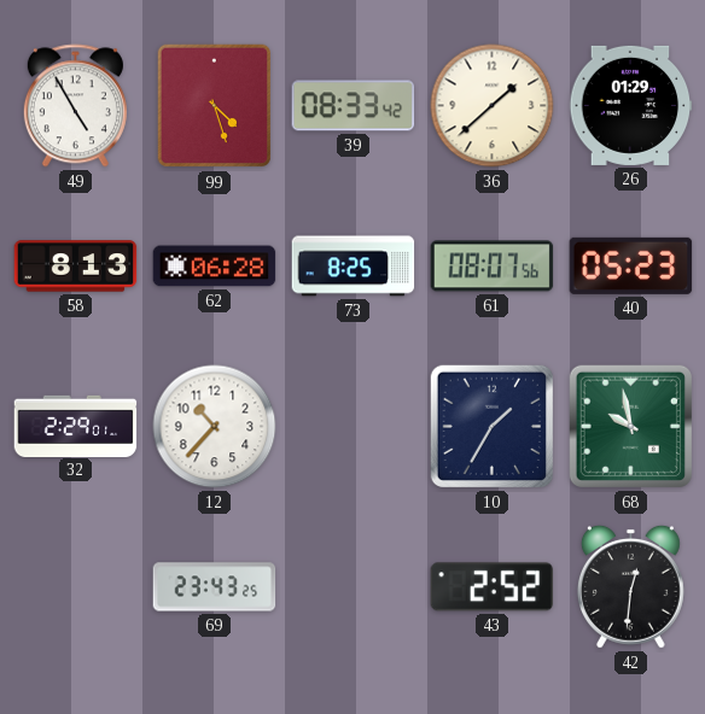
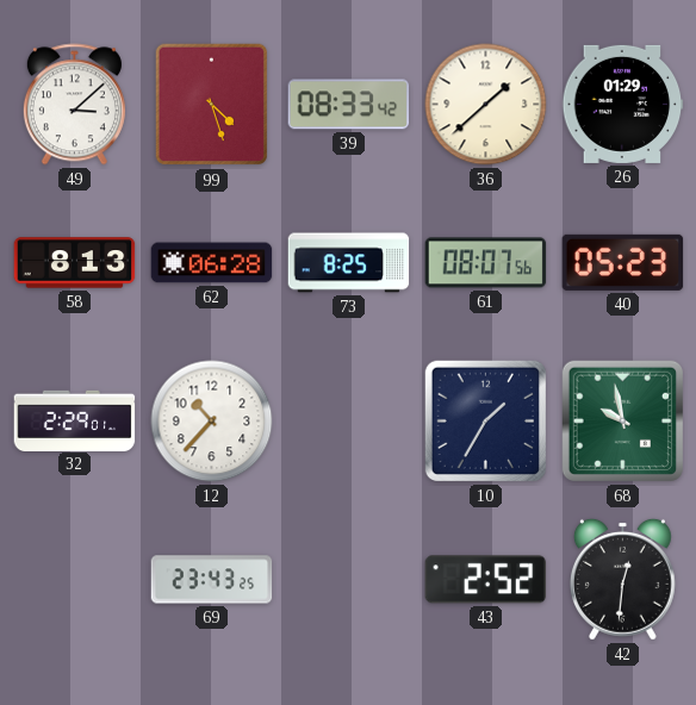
49: 4:55 -> 3:08
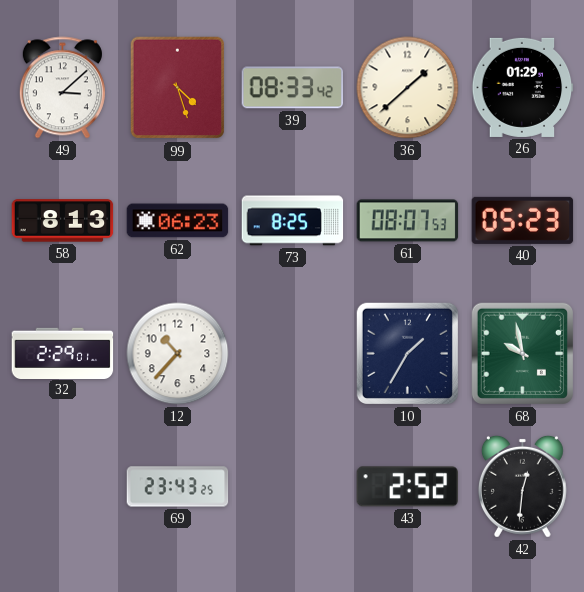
62: 06:28 -> 06:23
61: 08:07:56 -> 08:07:53
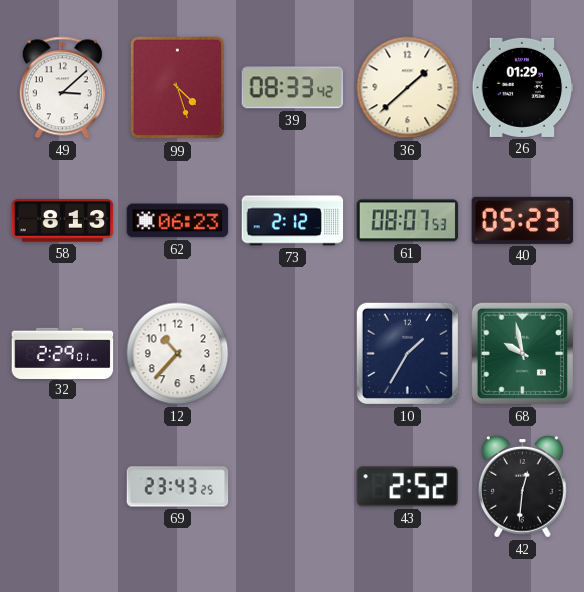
73: 8:25 -> 2:12
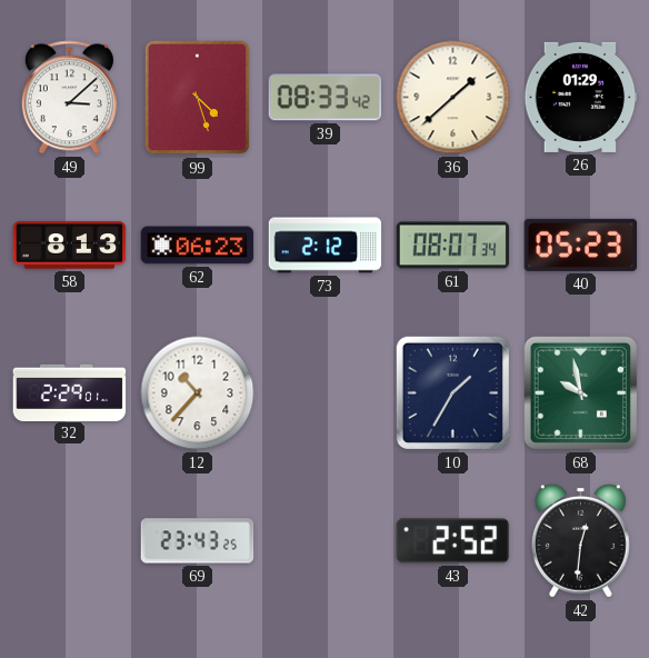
61: 08:07:53 -> 08:07:34
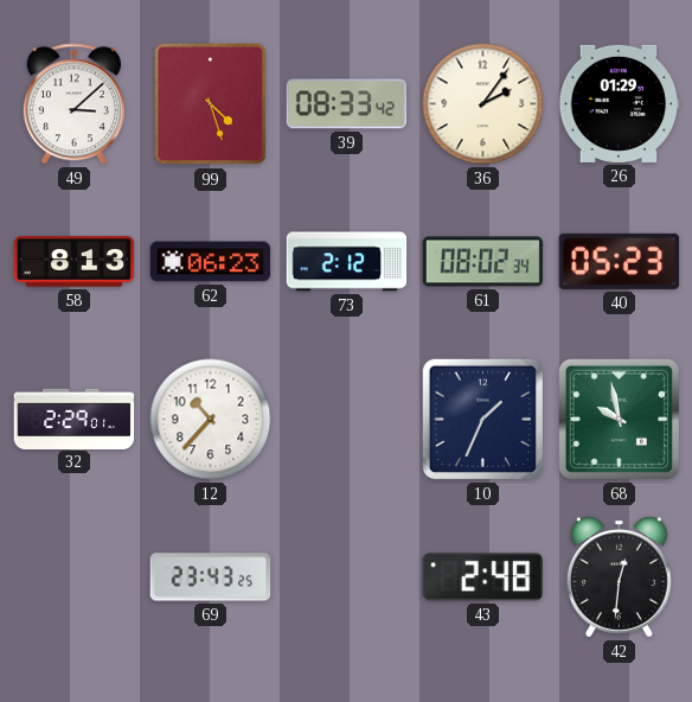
36: 1:38 -> 2:06
61: 08:07 -> 08:02
10: 1:35 -> 1:34
43: 2:52 -> 2:48
